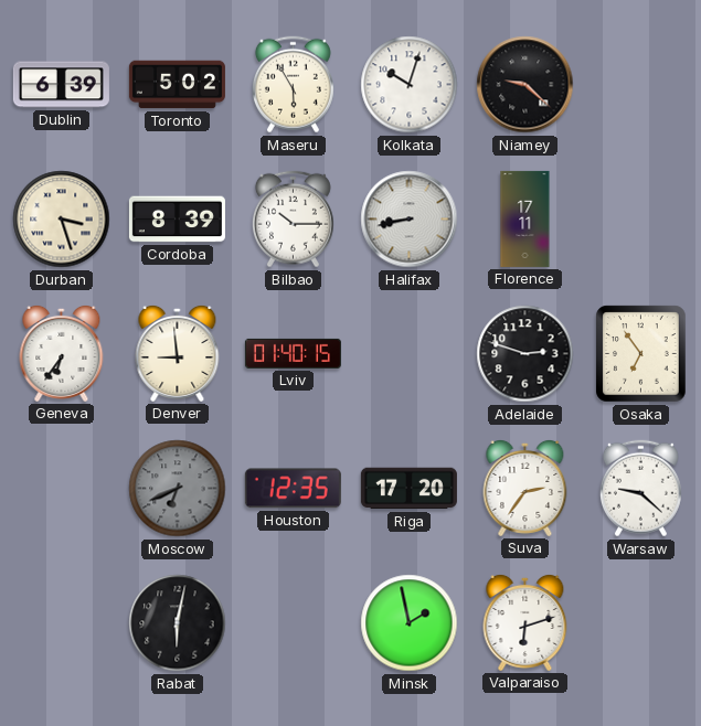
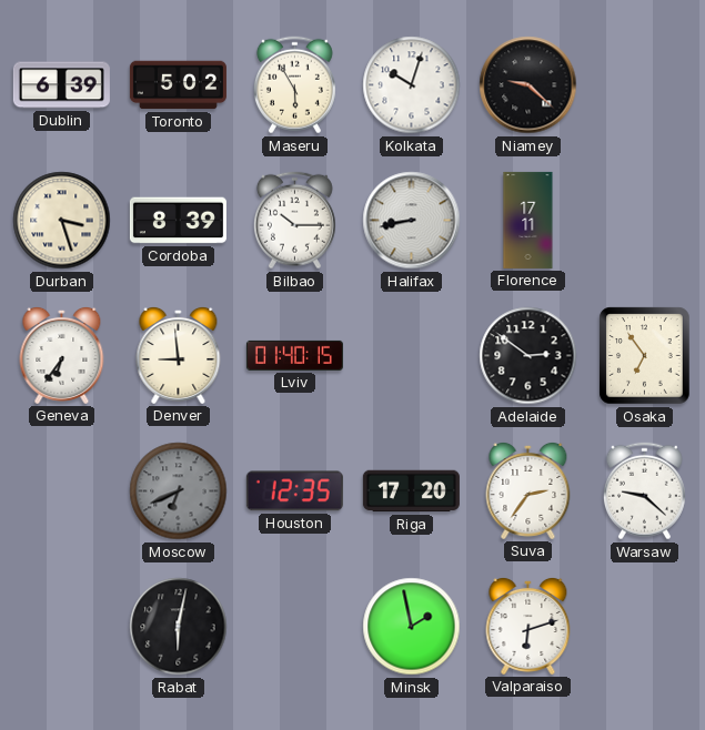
Adelaide: 2:48 -> 2:51
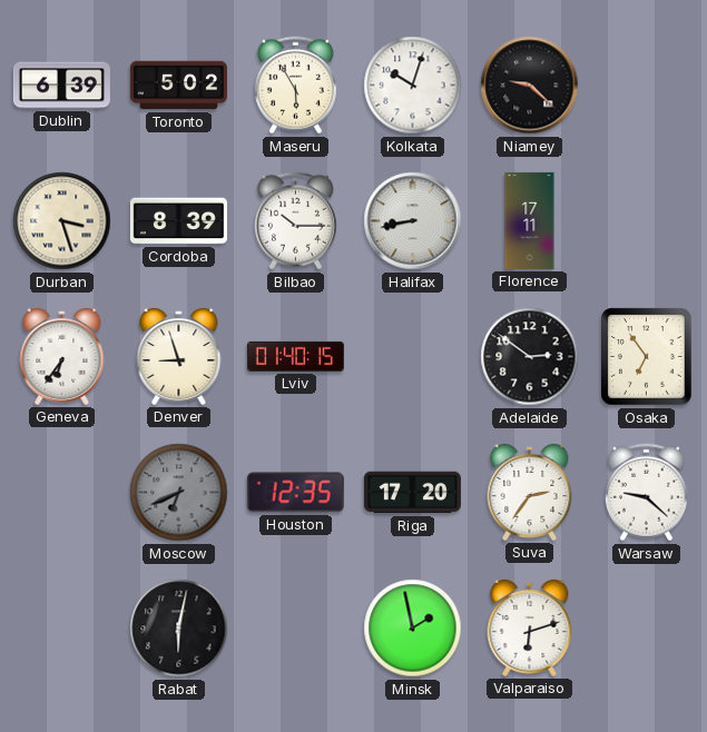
Denver: 8:59 -> 8:57
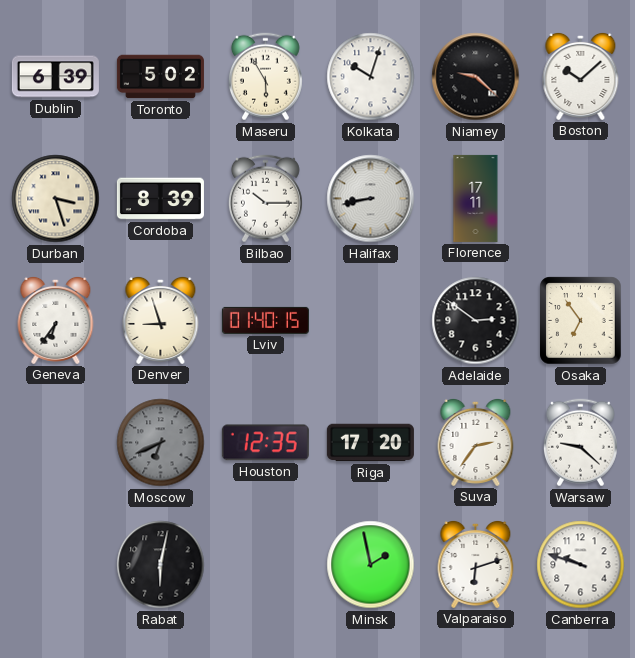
Boston: none -> 10:08
Canberra: none -> 9:48
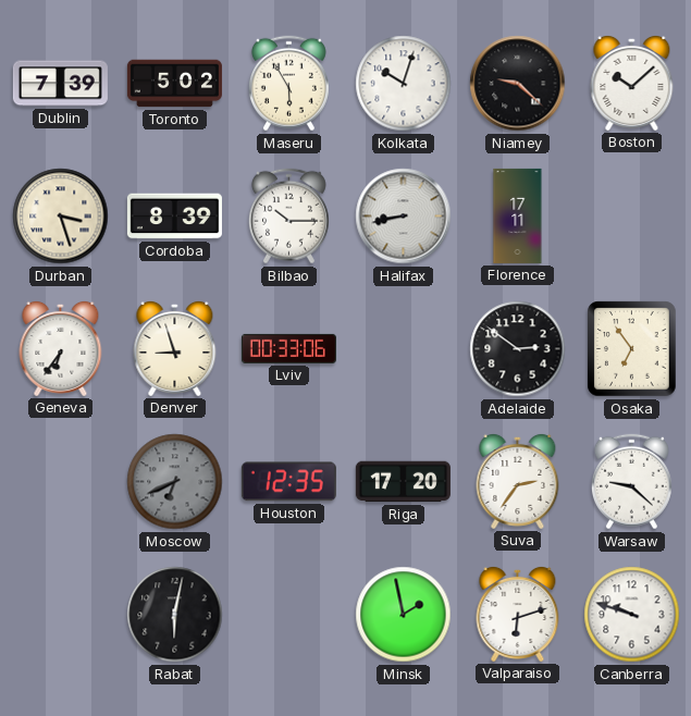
Dublin: 6:39 -> 7:39
Lviv: 01:40 -> 00:33
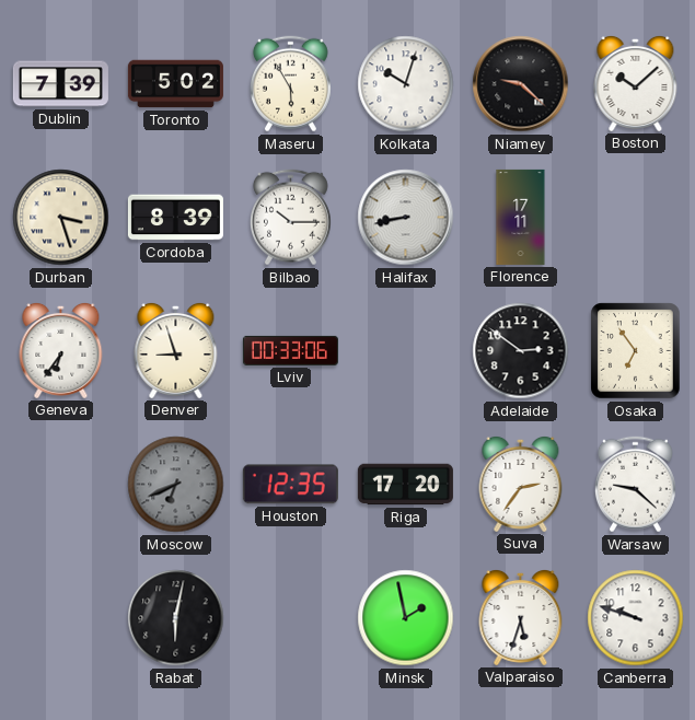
Valparaiso: 6:12 -> 5:33
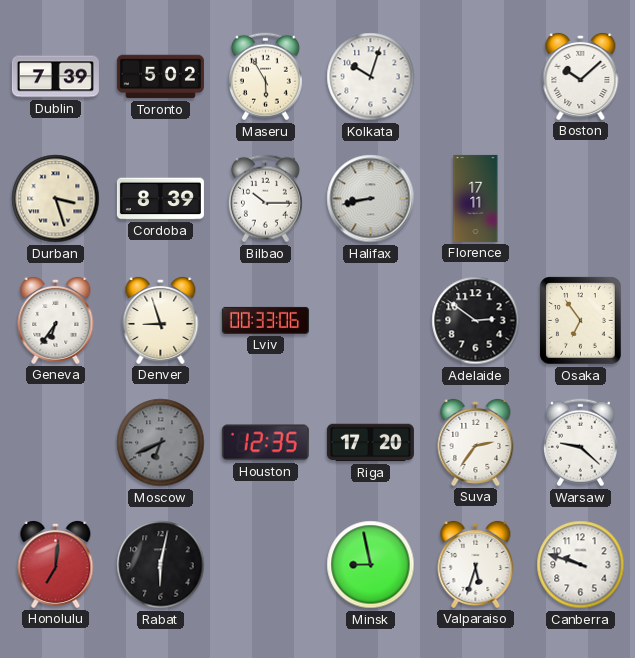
Niamey: 9:22 -> none
Honolulu: none -> 7:01
Minsk: 1:58 -> 8:58
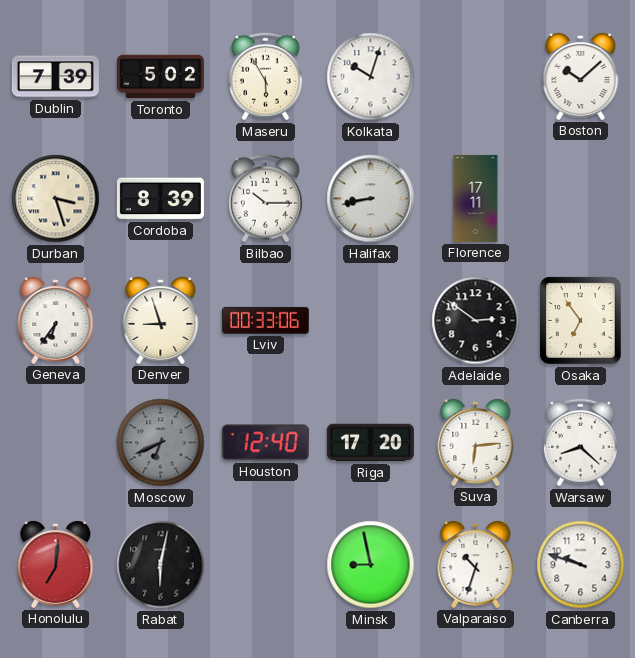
Houston: 12:35 -> 12:40
Suva: 2:36 -> 6:14
Warsaw: 9:22 -> 8:22
Valparaiso: 5:33 -> 10:33
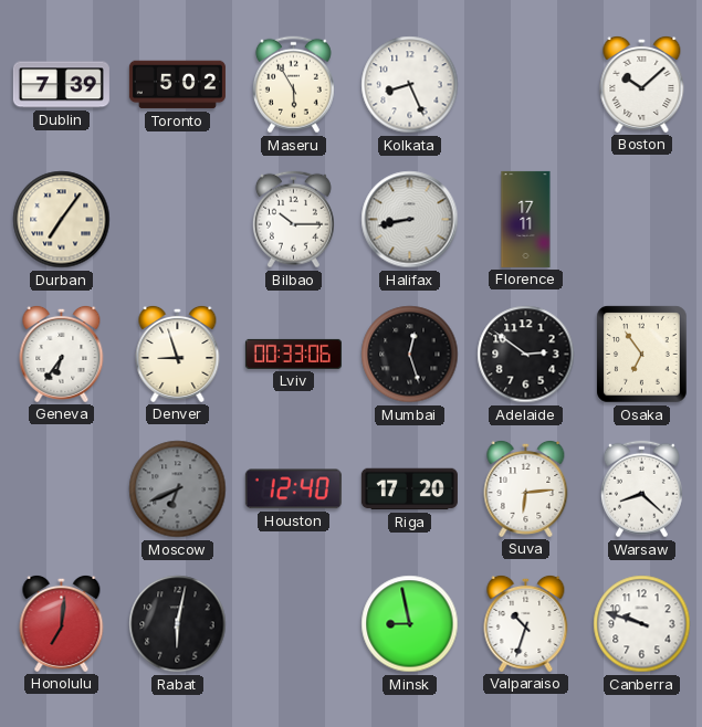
Kolkata: 10:03 -> 8:26
Durban: 3:27 -> 7:06
Cordoba: 8:39 -> none
Mumbai: none -> 12:27
